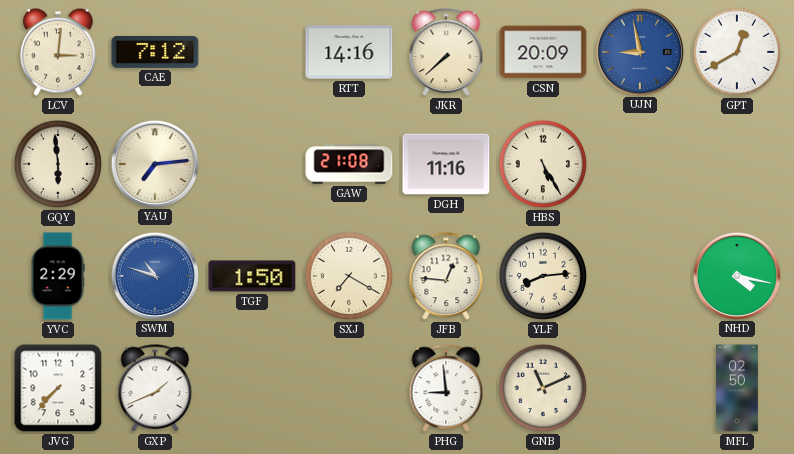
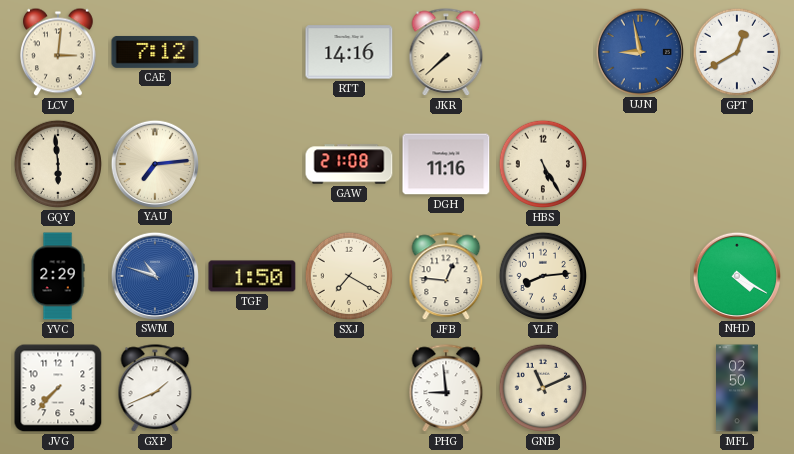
CSN: 20:09 -> none
NHD: 4:17 -> 4:20
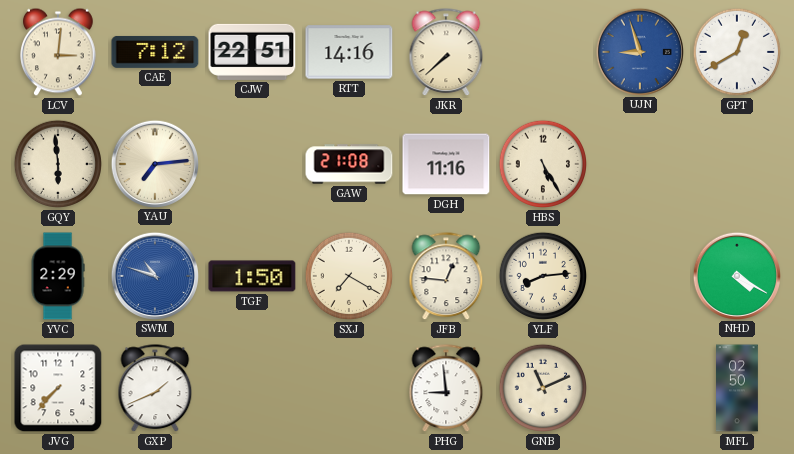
CJW: none -> 22:51
UJN: 8:58 -> 8:57
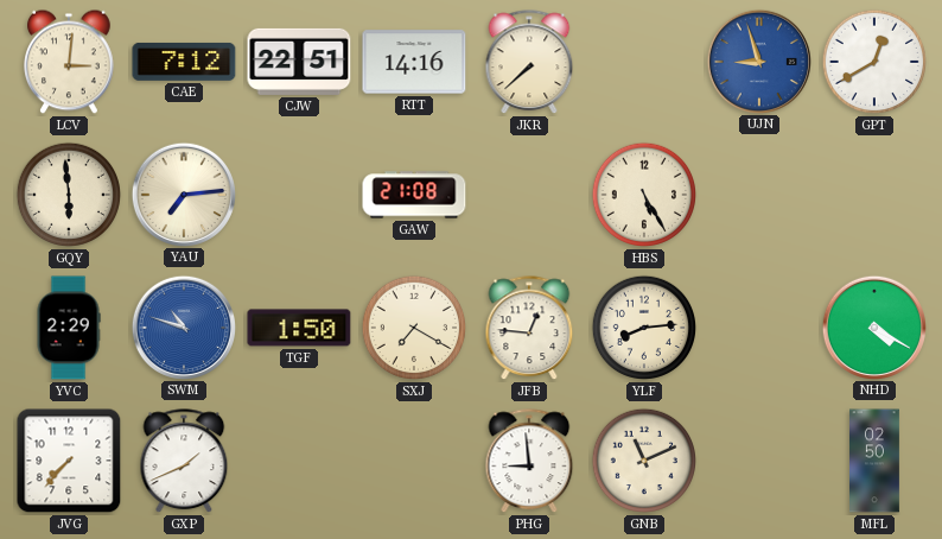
DGH: 11:16 -> none
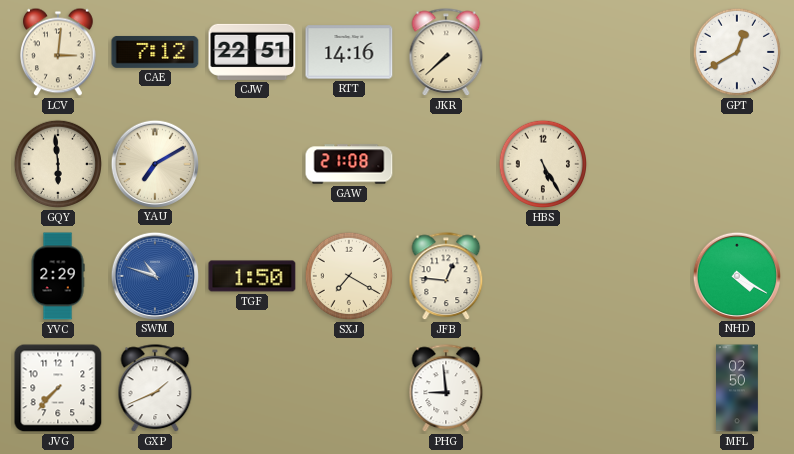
UJN: 8:57 -> none
YAU: 7:14 -> 7:10
YLF: 8:14 -> none
GNB: 11:11 -> none
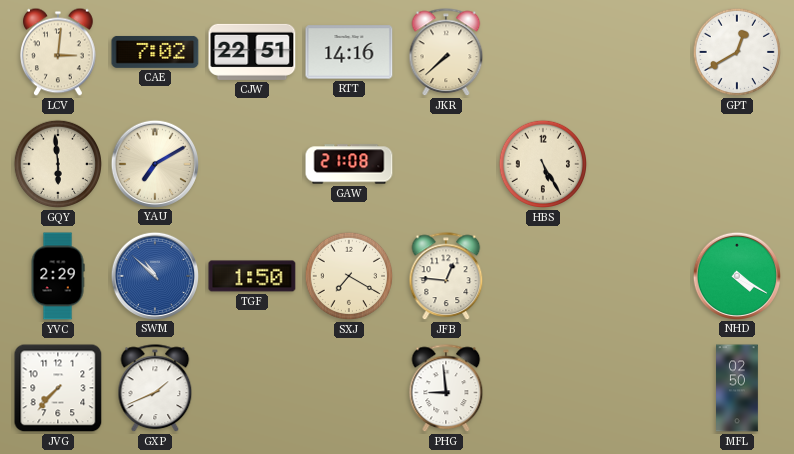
CAE: 7:12 -> 7:02
SWM: 10:48 -> 10:52
